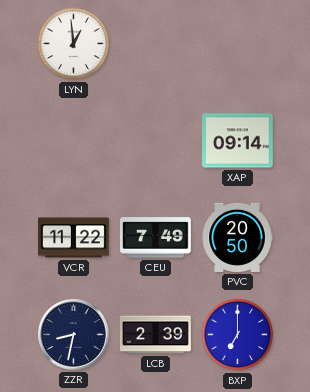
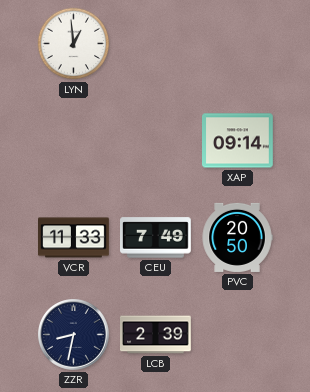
VCR: 11:22 -> 11:33
BXP: 7:00 -> none
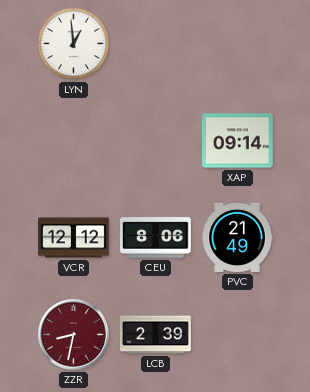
VCR: 11:33 -> 12:12
CEU: 7:49 -> 8:06
PVC: 20:50 -> 21:49
ZZR dial: navy -> burgundy
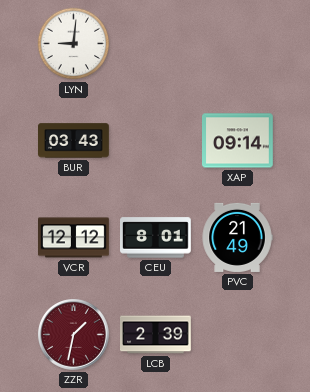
LYN: 12:59 -> 9:01
BUR: none -> 03:43
CEU: 8:06 -> 8:01
ZZR: 8:32 -> 1:32
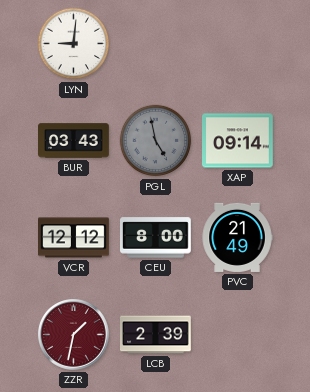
PGL: none -> 4:58
CEU: 8:01 -> 8:00
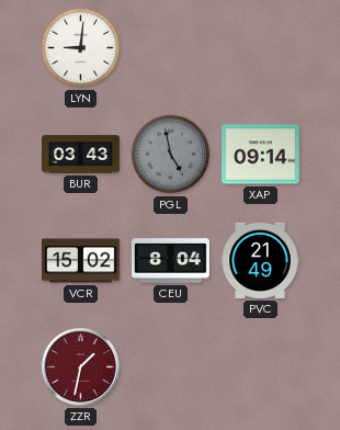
VCR: 12:12 -> 15:02
CEU: 8:00 -> 8:04
LCB: 2:39 -> none
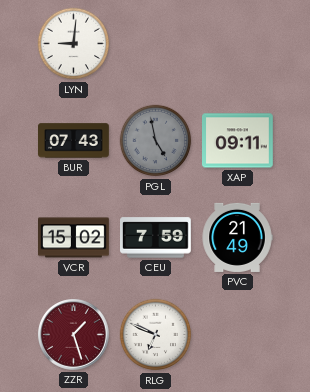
BUR: 03:43 -> 07:43
XAP: 09:14 -> 09:11
CEU: 8:04 -> 7:59
ZZR: 1:32 -> 1:27
RLG: none -> 6:49
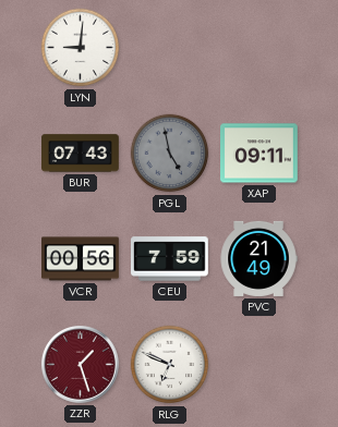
VCR: 15:02 -> 00:56
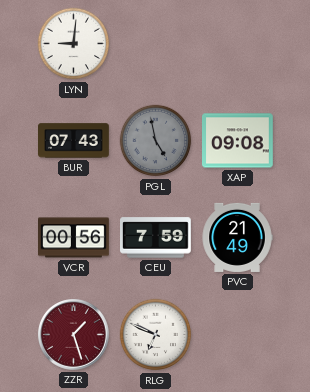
XAP: 09:11 -> 09:08
